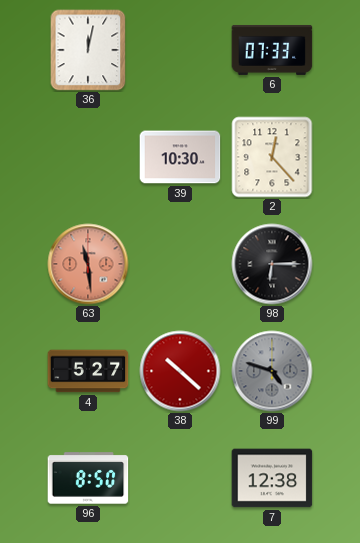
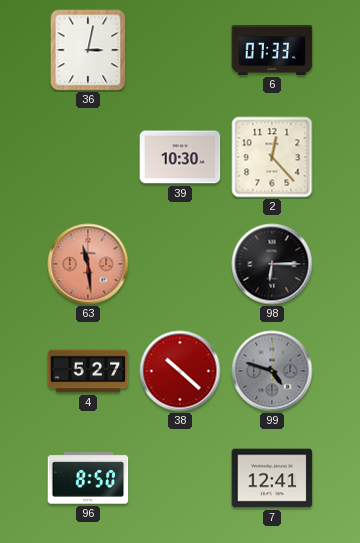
36: 12:02 -> 3:02
7: 12:38 -> 12:41
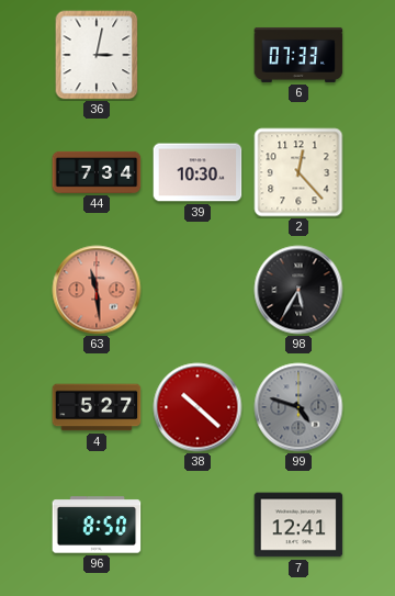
44: none -> 7:34
98: 6:15 -> 5:35
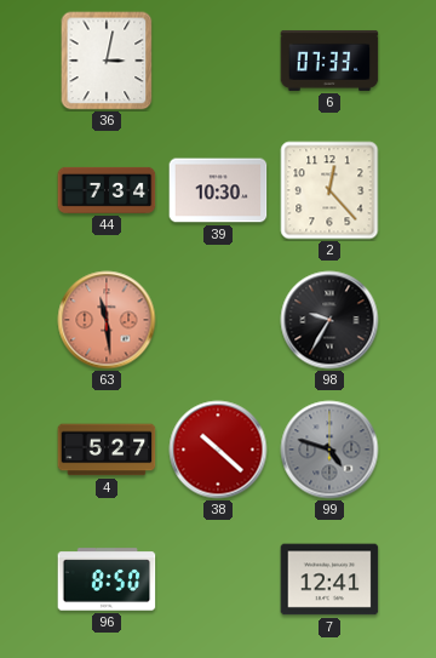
98: 5:35 -> 9:35
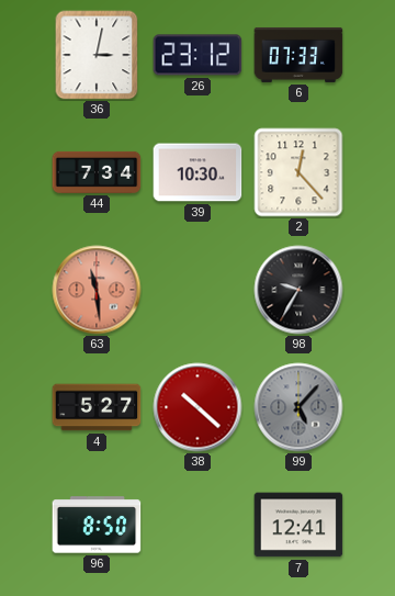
26: none -> 23:12
99: 4:48 -> 5:07
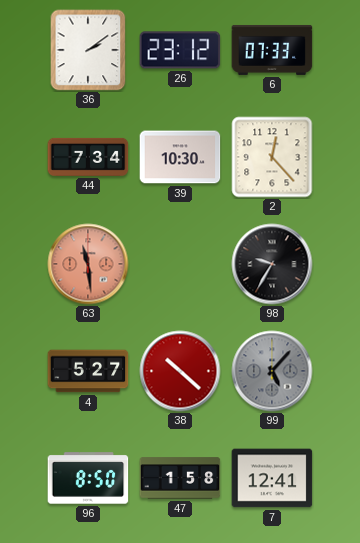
36: 3:02 -> 2:09
47: none -> 1:58
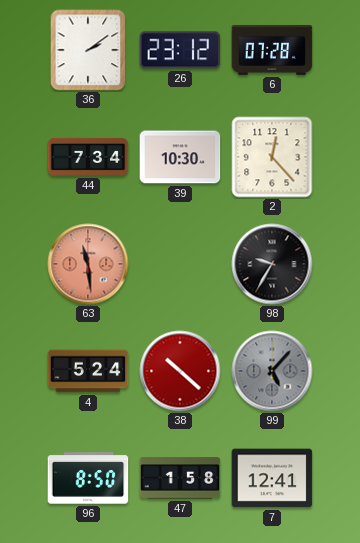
6: 07:33 -> 07:28
4: 5:27 -> 5:24
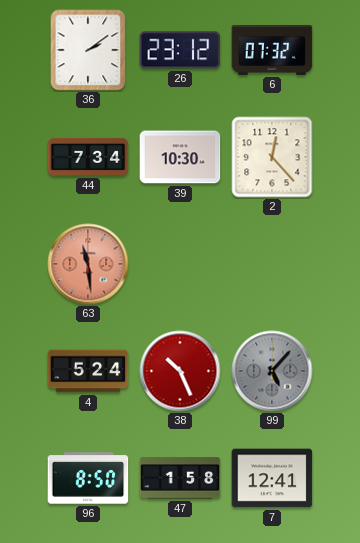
6: 07:28 -> 07:32
98: 9:35 -> none
38: 10:22 -> 10:26
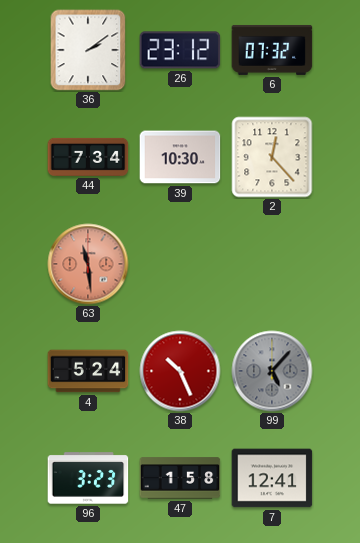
96: 8:50 -> 3:23
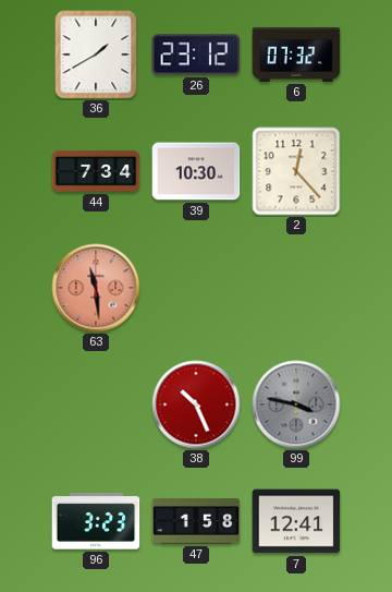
36: 2:09 -> 1:40
4: 5:24 -> none
99: 5:07 -> 3:47
